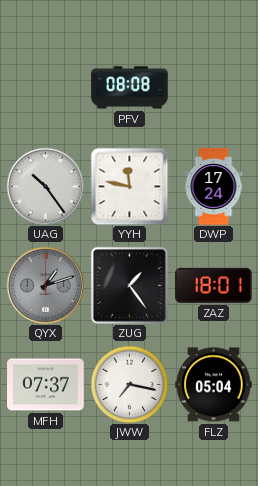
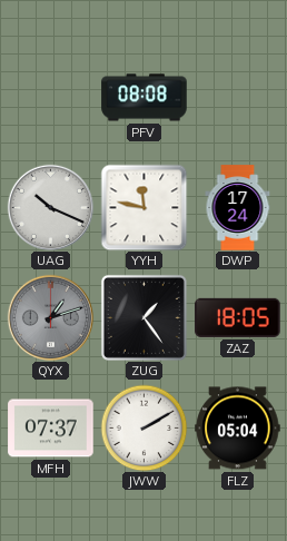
UAG: 10:24 -> 10:19
ZAZ: 18:01 -> 18:05
JWW: 7:17 -> 2:10
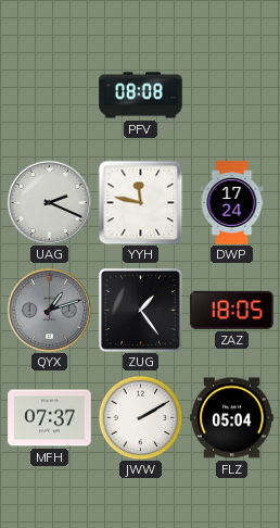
UAG: 10:19 -> 2:19
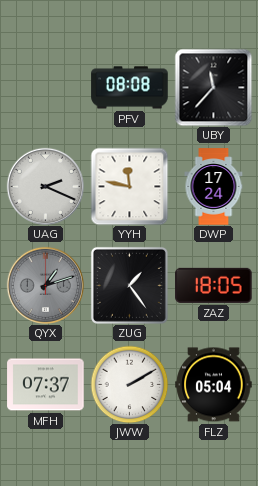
UBY: none -> 11:37
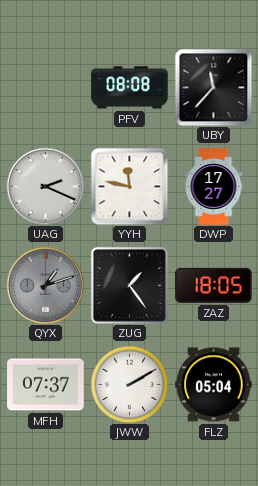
DWP: 17:24 -> 17:27
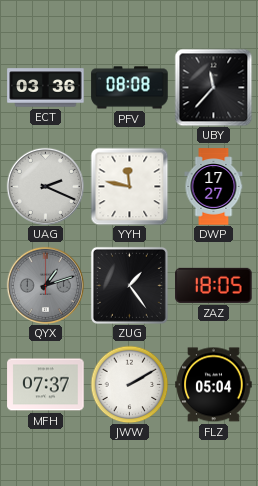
ECT: none -> 03:36
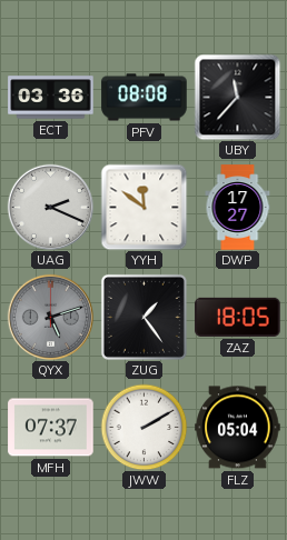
YYH: 11:47 -> 11:51
QYX: 1:12 -> 5:12
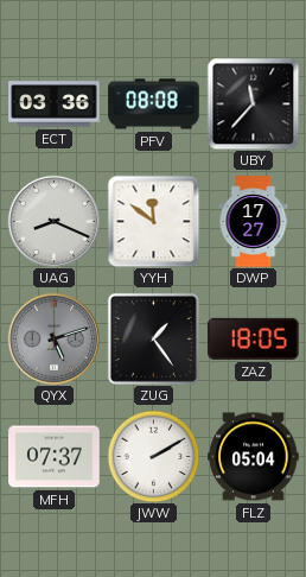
UAG: 2:19 -> 8:19
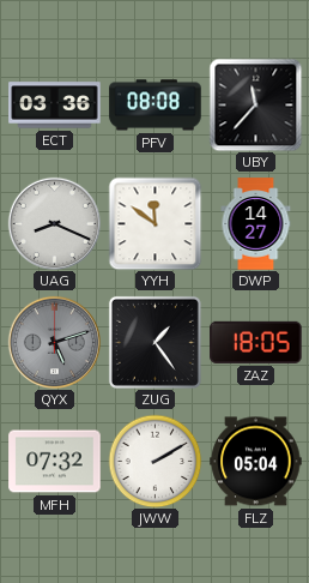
DWP: 17:27 -> 14:27
MFH: 07:37 -> 07:32
